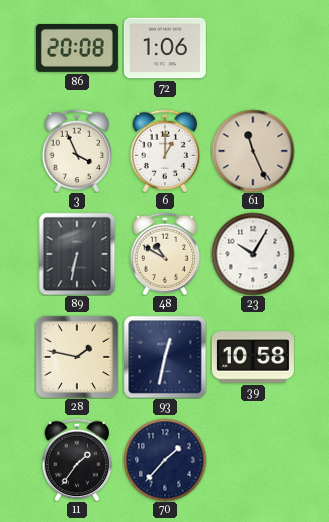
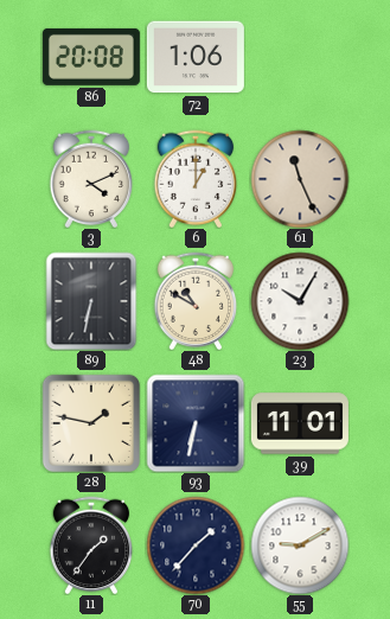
3: 3:56 -> 4:11
93: 12:32 -> 6:32
39: 10:58 -> 11:01
55: none -> 9:10
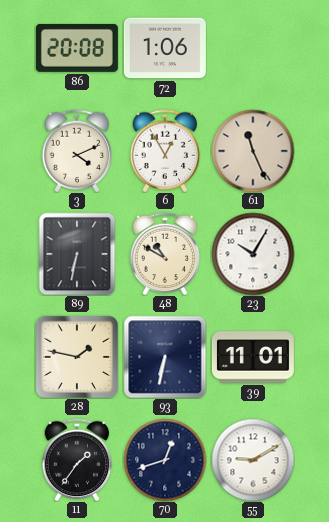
6: 1:00 -> 12:55
70: 1:37 -> 12:42
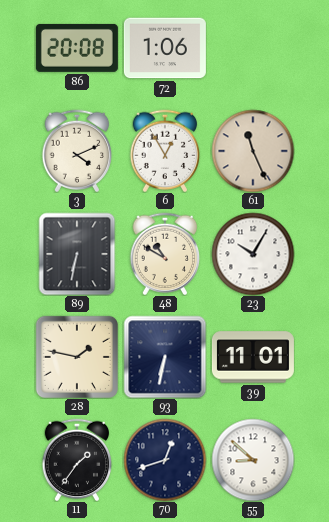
55: 9:10 -> 8:52
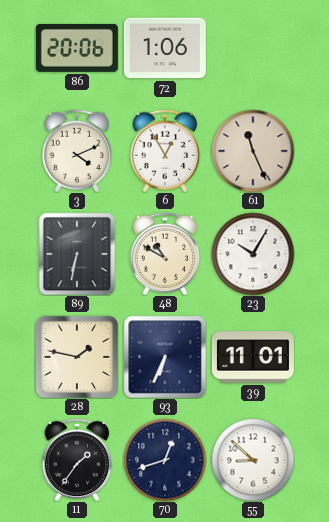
86: 20:08 -> 20:06
93: 6:32 -> 6:34
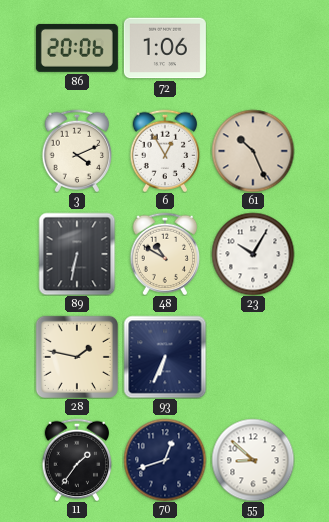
61: 11:26 -> 10:26
39: 11:01 -> none
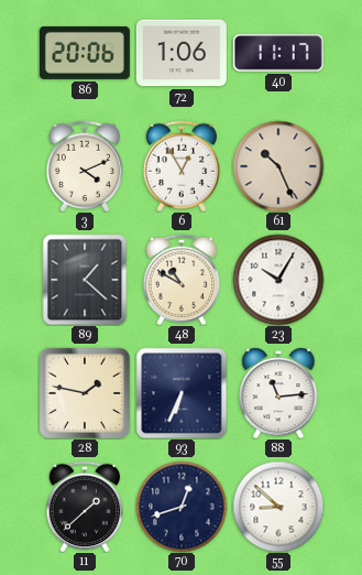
40: none -> 11:17
89: 6:32 -> 1:22
88: none -> 11:14
11: 1:36 -> 1:38
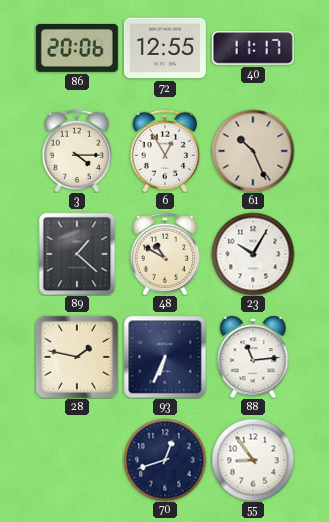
72: 1:06 -> 12:55
3: 4:11 -> 4:15
11: 1:38 -> none
55: 8:52 -> 8:54
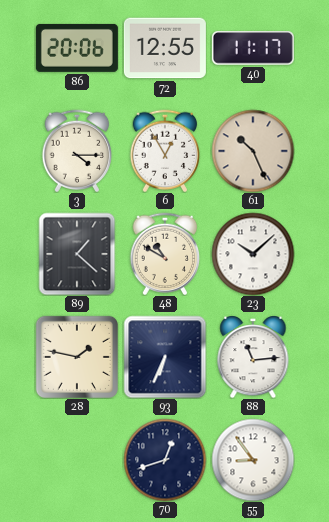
23: 10:05 -> 10:08
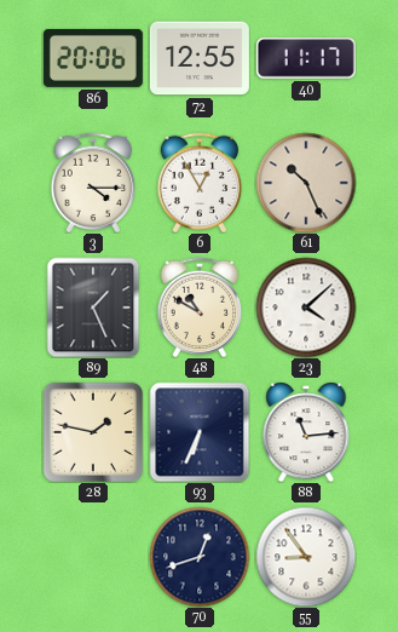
89: 1:22 -> 1:26
23: 10:08 -> 4:08
